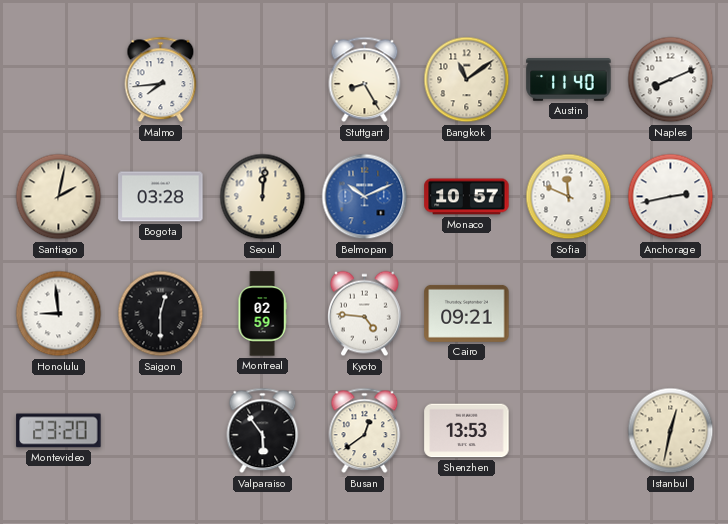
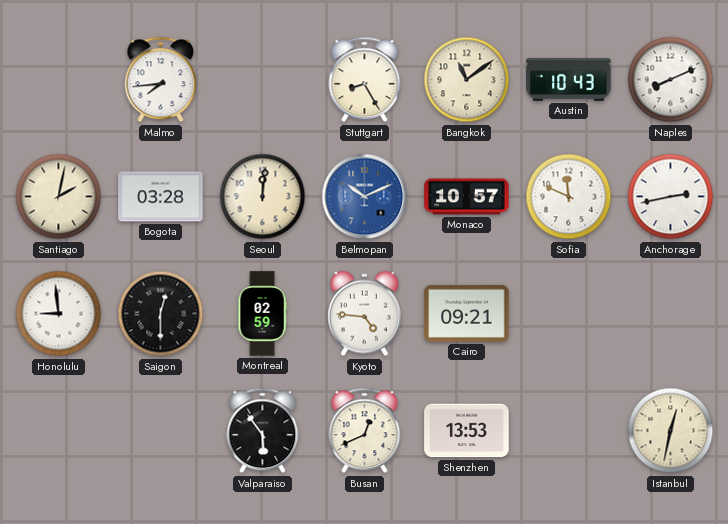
Austin: 11:40 -> 10:43
Montevideo: 23:20 -> none
Busan: 12:39 -> 12:41
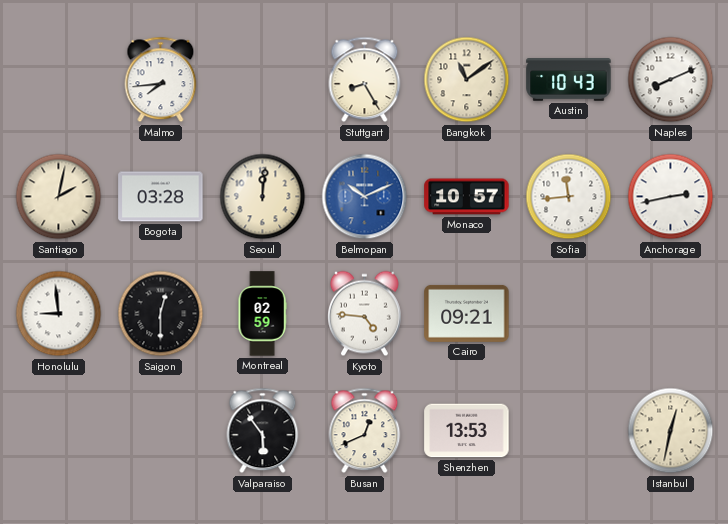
Sofia: 11:49 -> 11:44
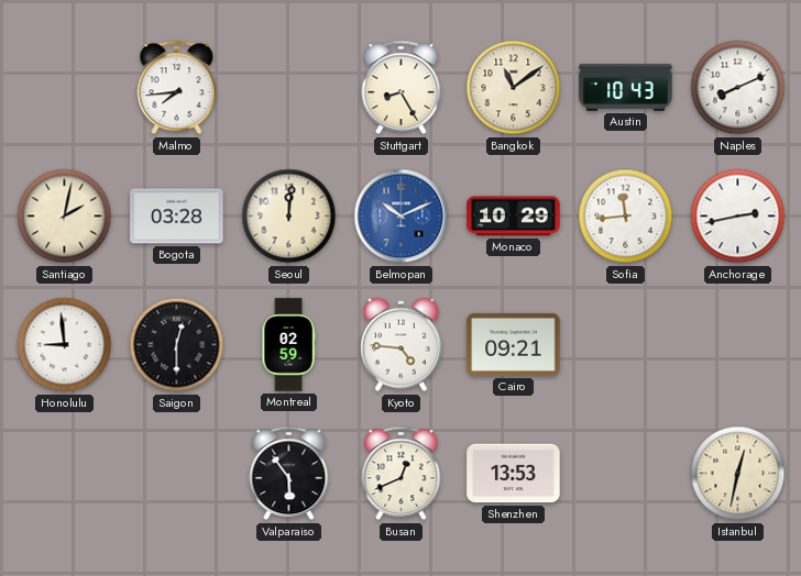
Monaco: 10:57 -> 10:29
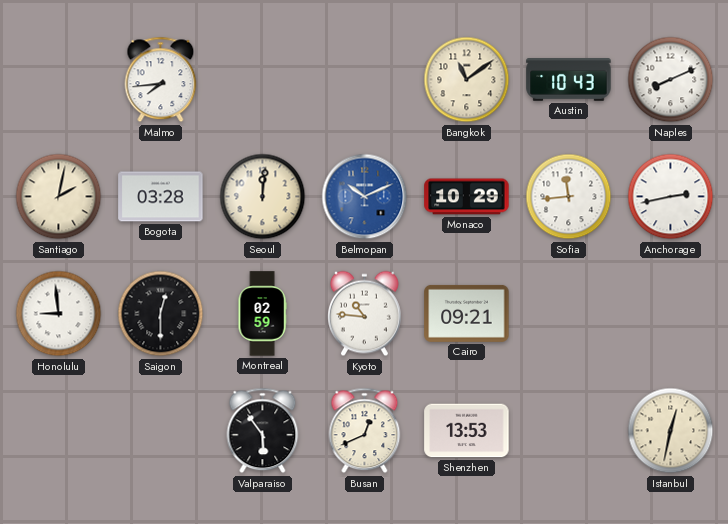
Stuttgart: 8:25 -> none
Kyoto: 4:46 -> 10:46
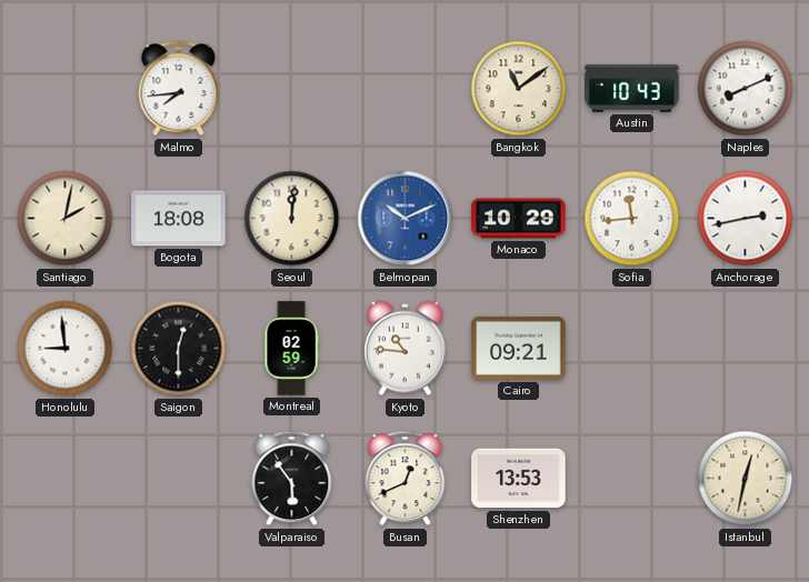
Bogota: 03:28 -> 18:08
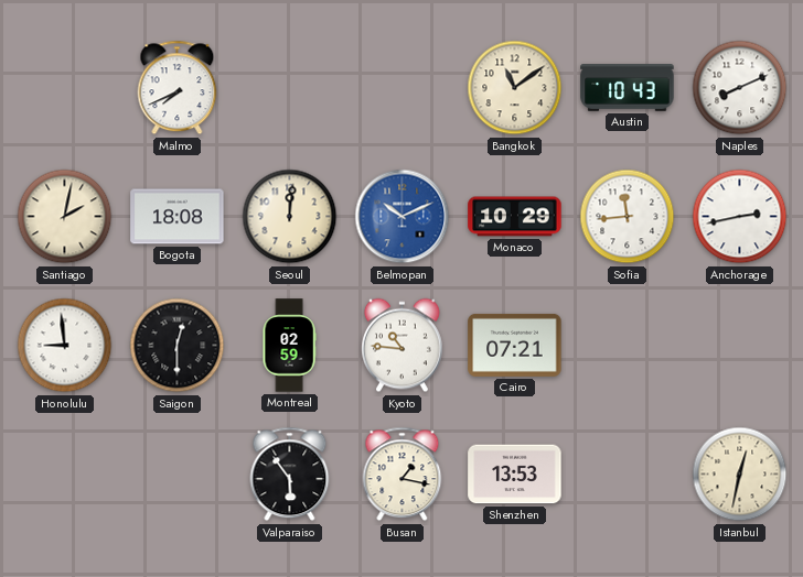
Malmo: 7:44 -> 7:41
Cairo: 09:21 -> 07:21
Busan: 12:41 -> 1:17
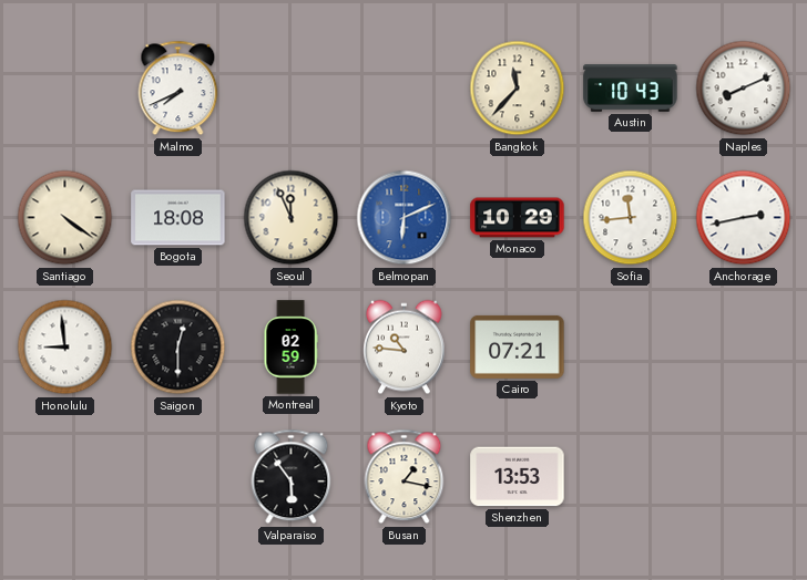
Bangkok: 11:09 -> 11:37
Santiago: 2:02 -> 4:21
Seoul: 12:01 -> 11:56
Belmopan: 10:11 -> 6:11
Istanbul: 12:32 -> none
